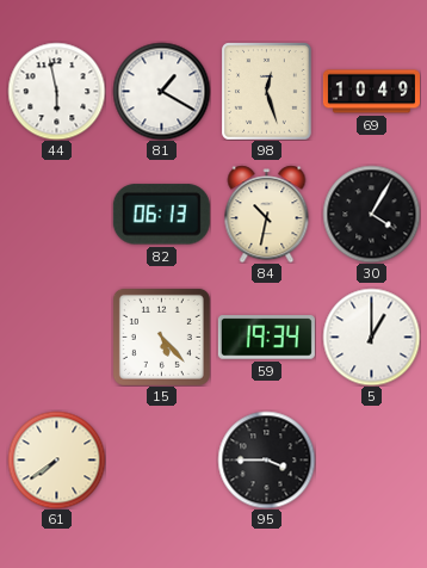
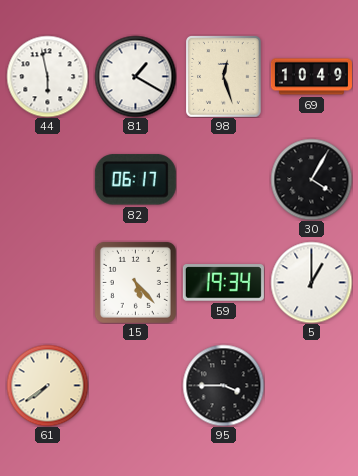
82: 06:13 -> 06:17
84: 10:32 -> none
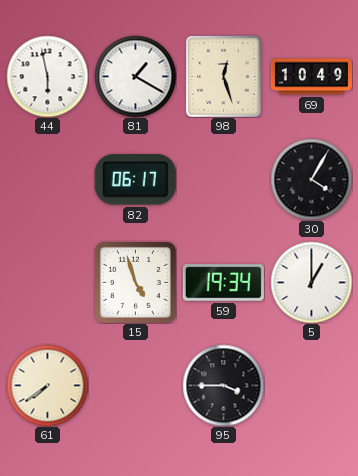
15: 5:23 -> 4:57
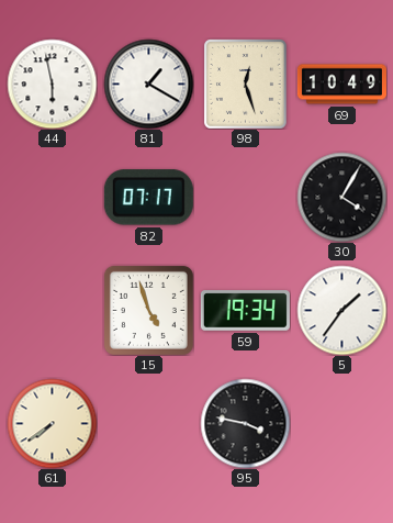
82: 06:17 -> 07:17
5: 1:00 -> 1:36
95: 3:45 -> 3:47
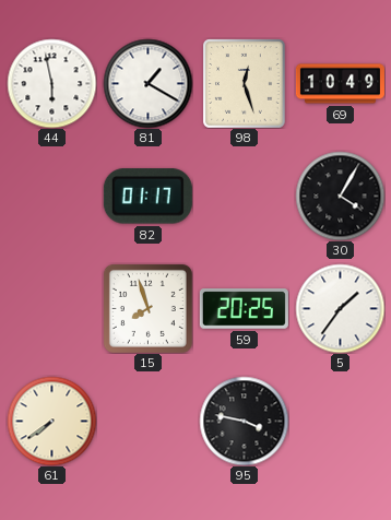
82: 07:17 -> 01:17
15: 4:57 -> 7:57
59: 19:34 -> 20:25
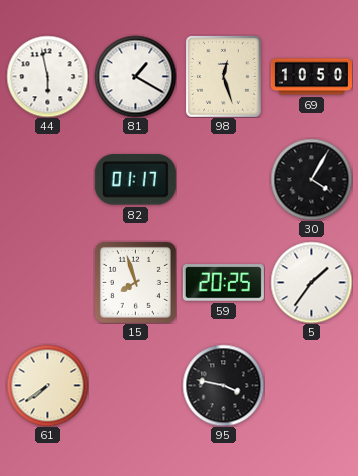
69: 10:49 -> 10:50
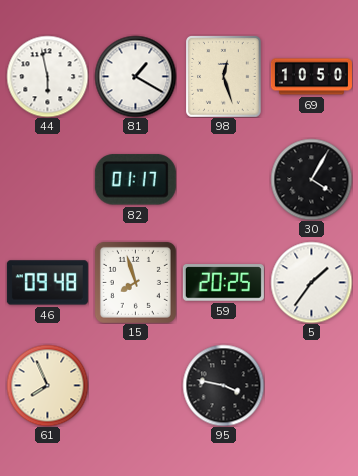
46: none -> 09:48
61: 7:39 -> 7:56
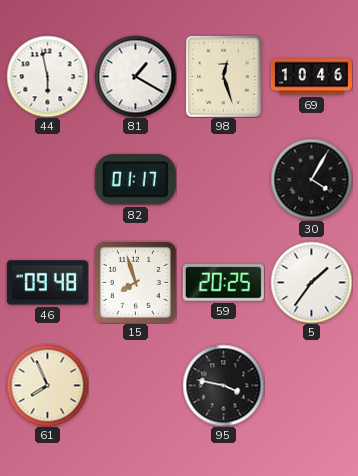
69: 10:50 -> 10:46
